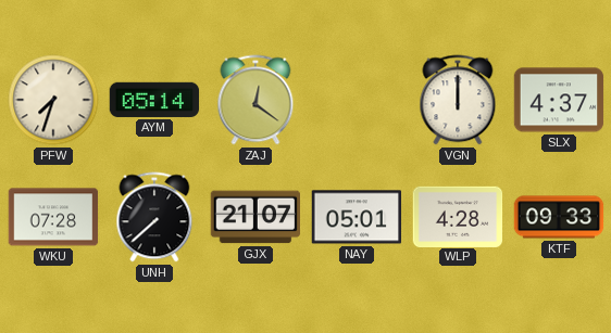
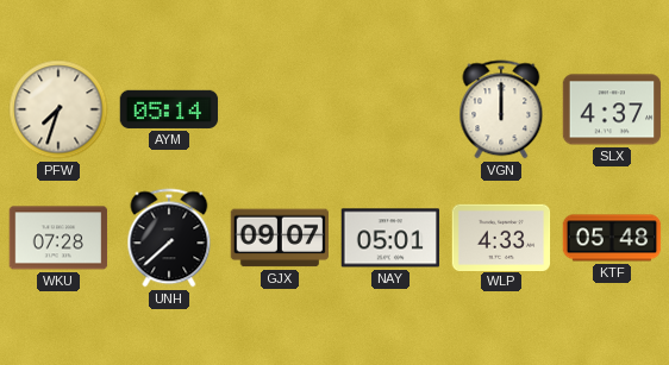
ZAJ: 12:21 -> none
GJX: 21:07 -> 09:07
WLP: 4:28 -> 4:33
KTF: 09:33 -> 05:48
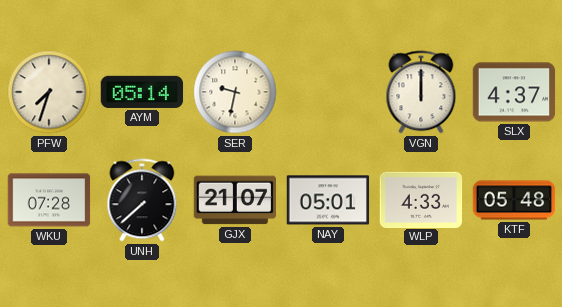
SER: none -> 9:32
GJX: 09:07 -> 21:07
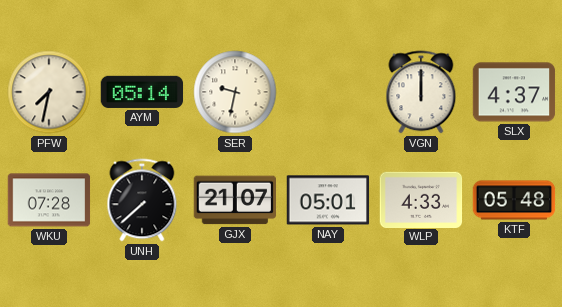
PFW: 7:33 -> 7:32
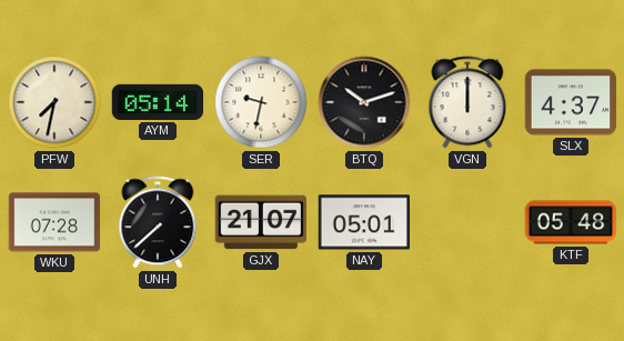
BTQ: none -> 10:12
WLP: 4:33 -> none
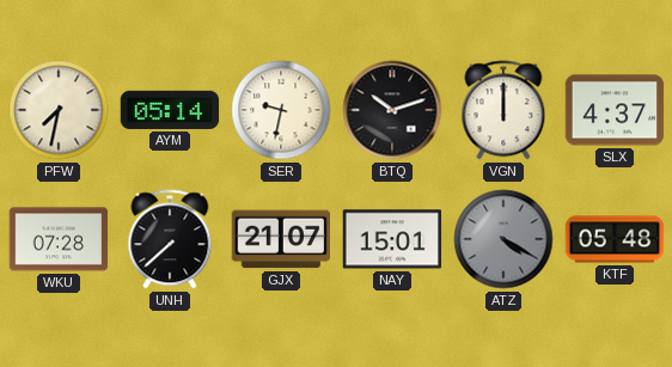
NAY: 05:01 -> 15:01
ATZ: none -> 4:20
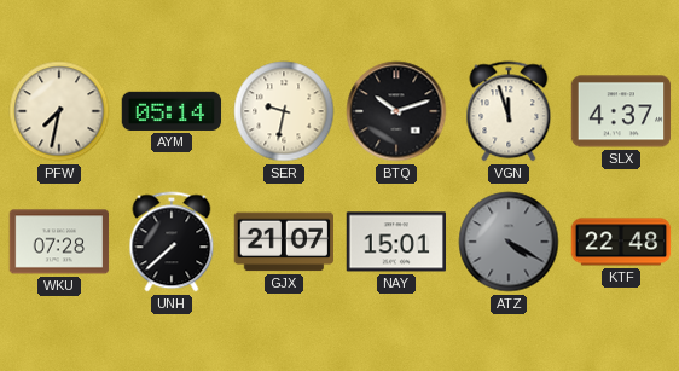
VGN: 12:00 -> 11:57
KTF: 05:48 -> 22:48
